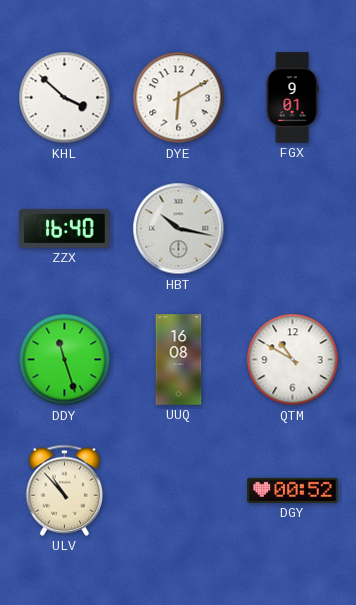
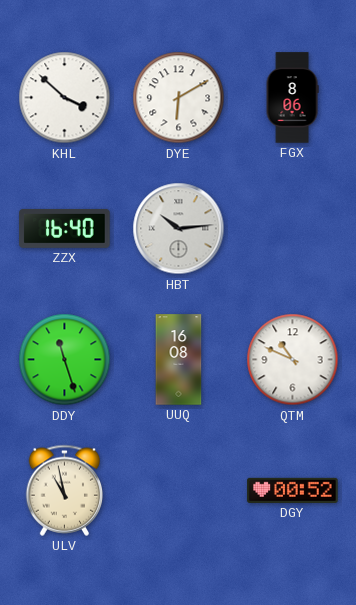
FGX: 9:01 -> 8:06
HBT: 10:17 -> 10:14
QTM: 10:50 -> 10:49
ULV: 10:53 -> 10:58
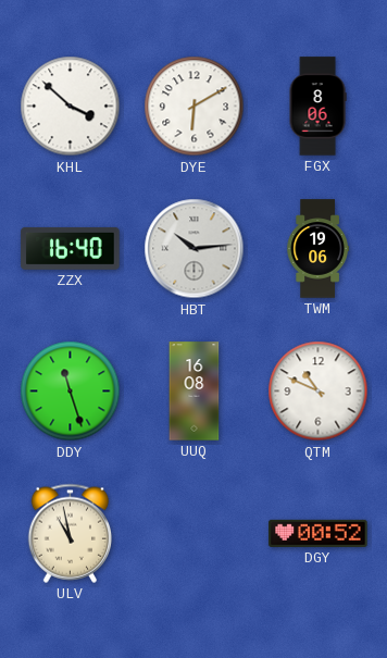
TWM: none -> 19:06
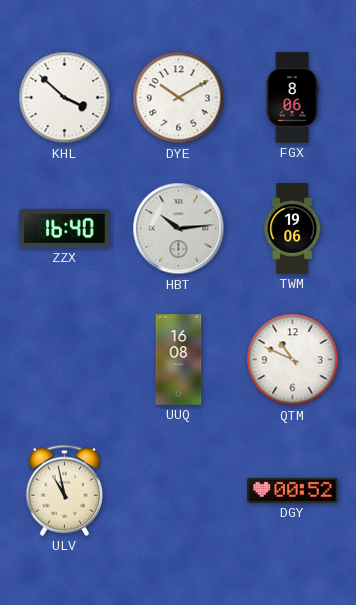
DYE: 6:10 -> 10:10
DDY: 11:27 -> none
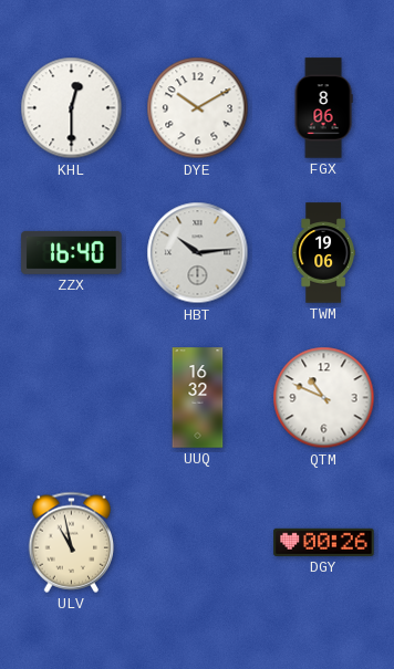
KHL: 3:52 -> 12:30
UUQ: 16:08 -> 16:32
DGY: 00:52 -> 00:26
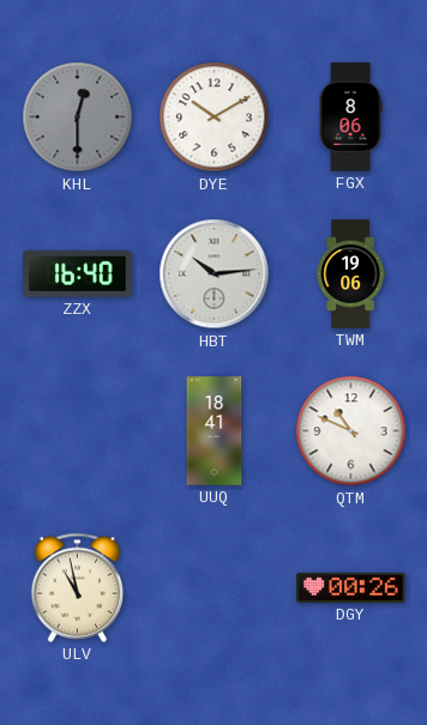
KHL dial: white -> grey
UUQ: 16:32 -> 18:41
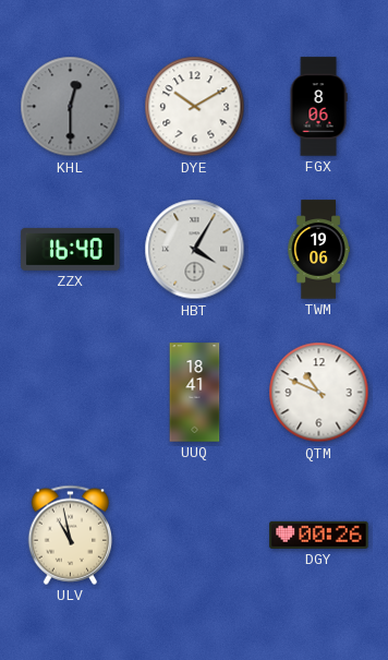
HBT: 10:14 -> 4:05
